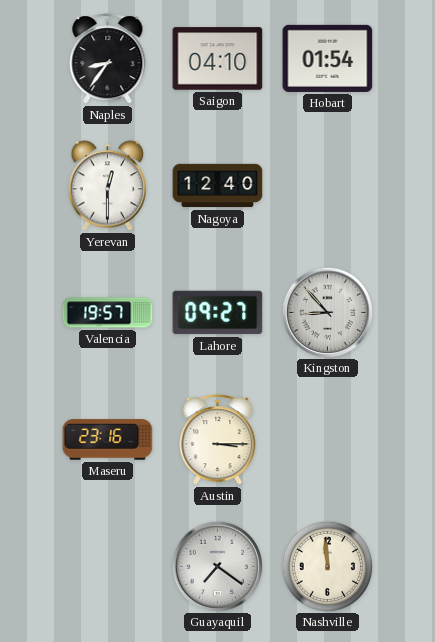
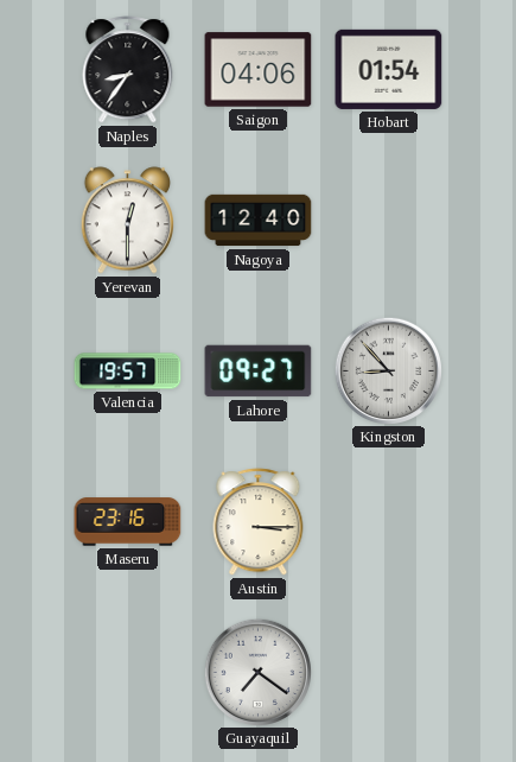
Saigon: 04:10 -> 04:06
Nashville: 11:59 -> none
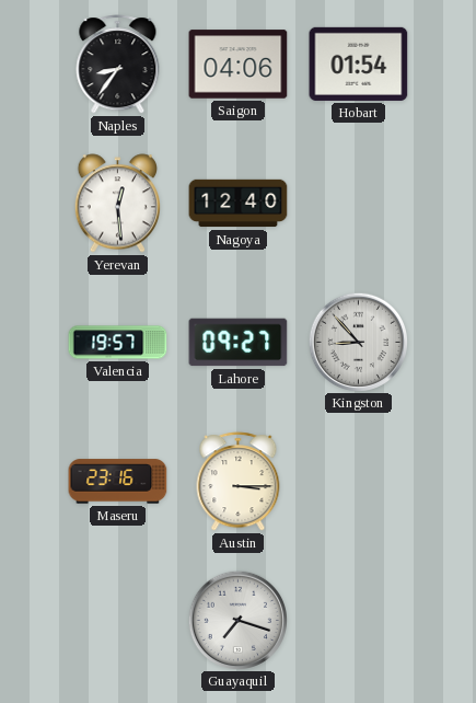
Yerevan: 12:30 -> 12:29
Guayaquil: 7:21 -> 7:18
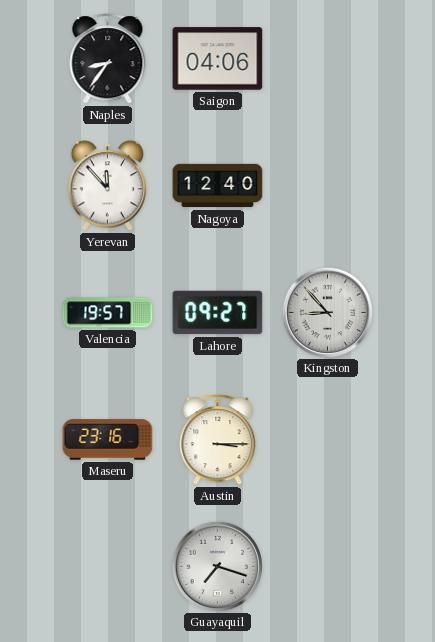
Hobart: 01:54 -> none
Yerevan: 12:29 -> 11:53
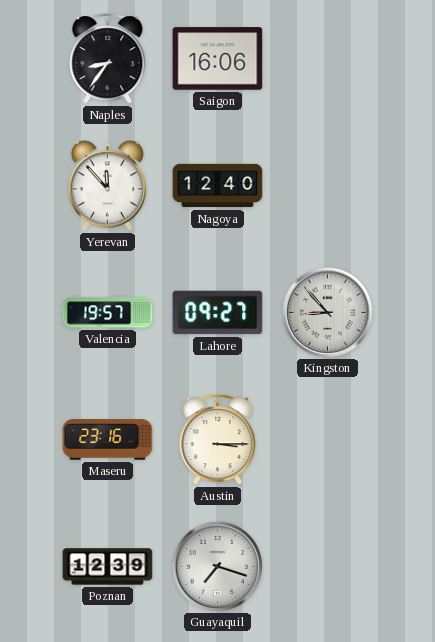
Saigon: 04:06 -> 16:06
Poznan: none -> 12:39
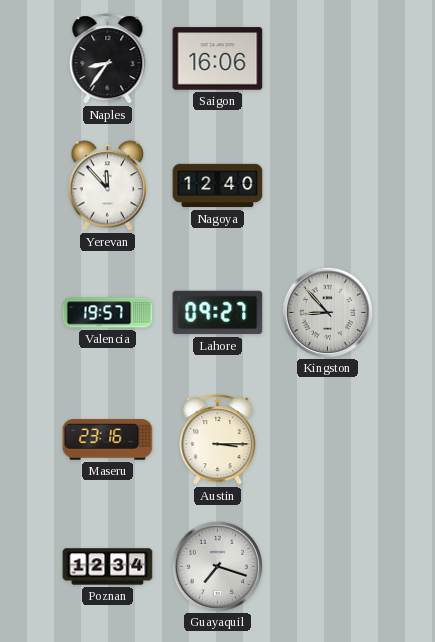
Poznan: 12:39 -> 12:34
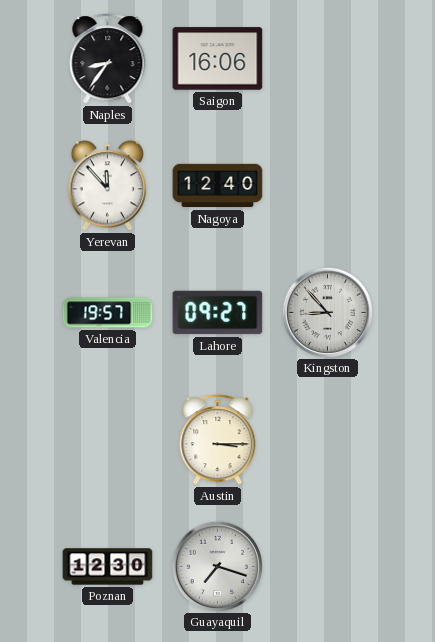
Maseru: 23:16 -> none
Poznan: 12:34 -> 12:30
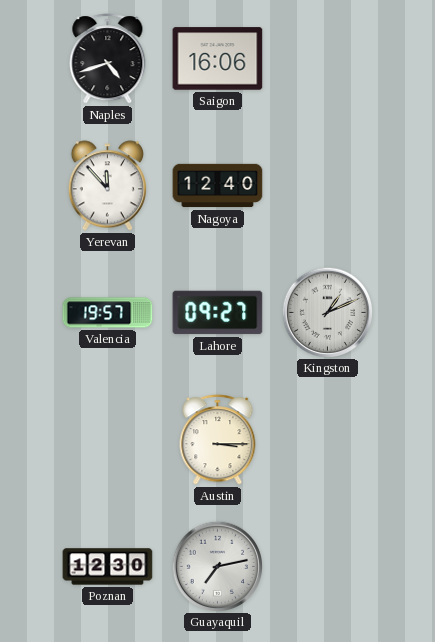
Naples: 8:36 -> 4:42
Kingston: 8:53 -> 1:11
Guayaquil: 7:18 -> 7:13
